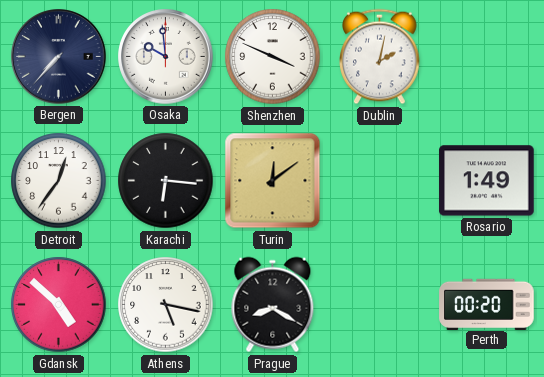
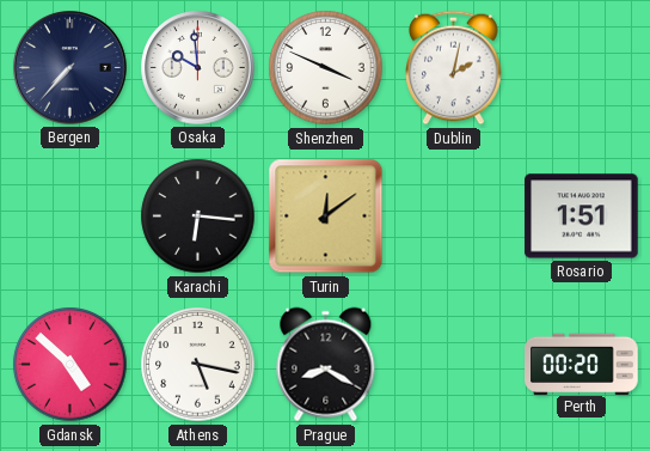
Detroit: 12:36 -> none
Rosario: 1:49 -> 1:51
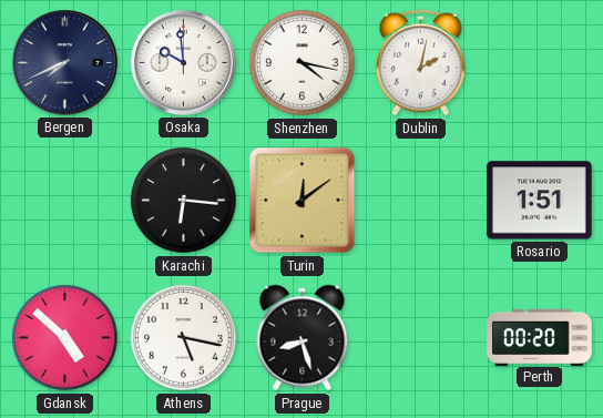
Bergen: 7:37 -> 7:41
Shenzhen: 3:49 -> 4:17
Prague: 8:20 -> 8:27
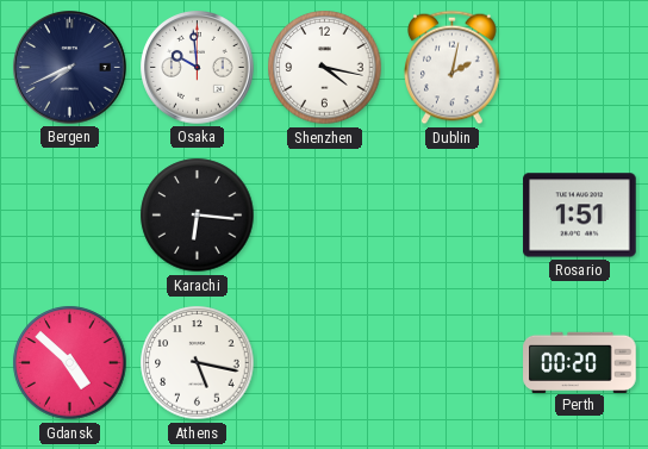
Turin: 12:09 -> none
Prague: 8:27 -> none
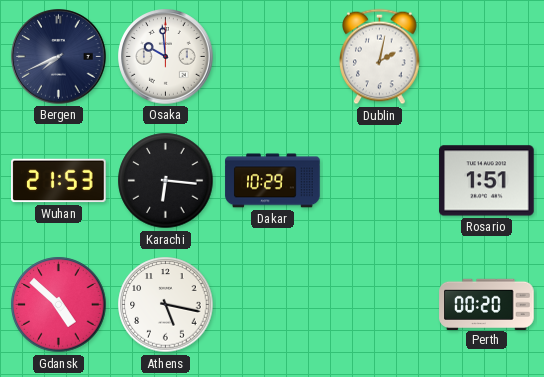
Shenzhen: 4:17 -> none
Wuhan: none -> 21:53
Dakar: none -> 10:29
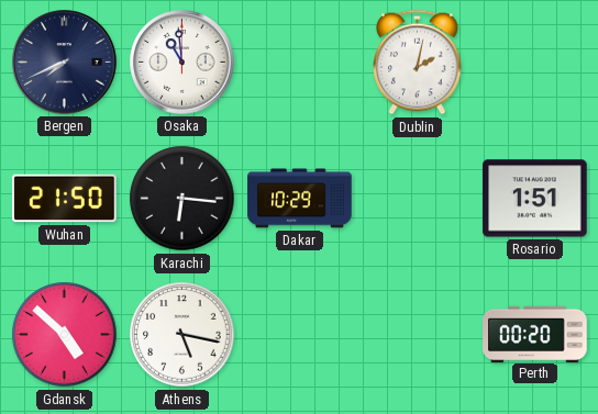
Osaka: 9:59 -> 10:59
Wuhan: 21:53 -> 21:50
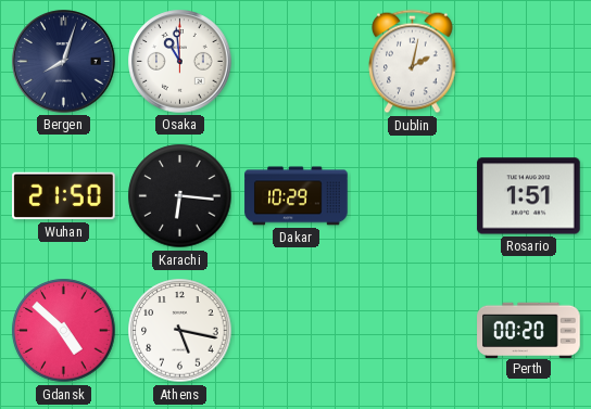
Bergen: 7:41 -> 8:03
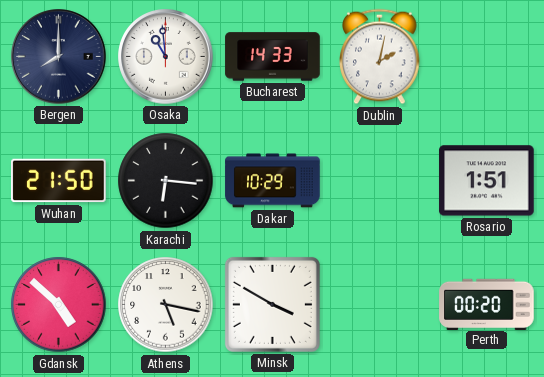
Bergen: 8:03 -> 8:00
Bucharest: none -> 14:33
Minsk: none -> 3:50
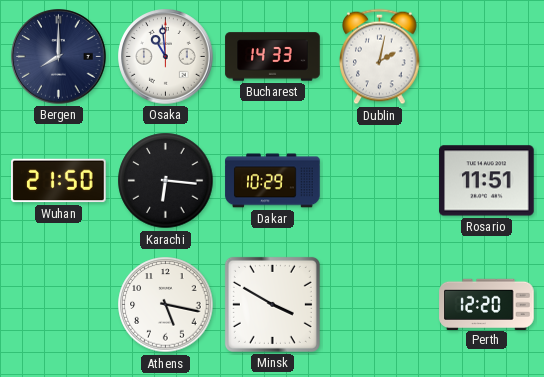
Rosario: 1:51 -> 11:51
Gdansk: 4:52 -> none
Perth: 00:20 -> 12:20
